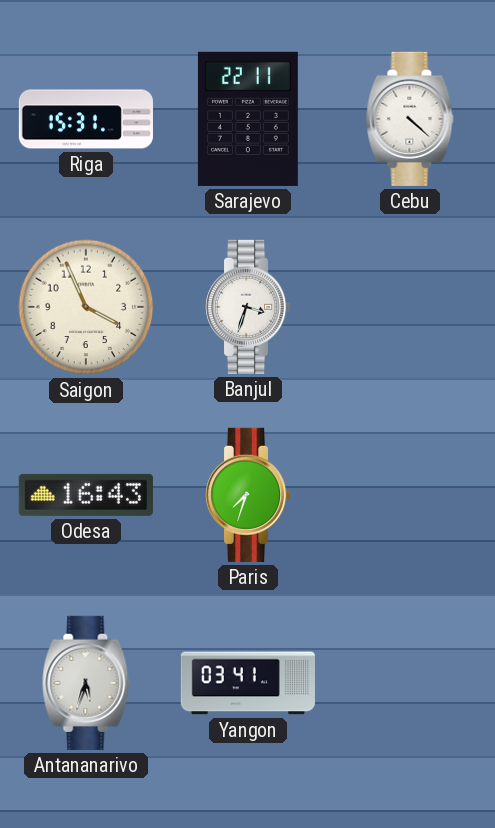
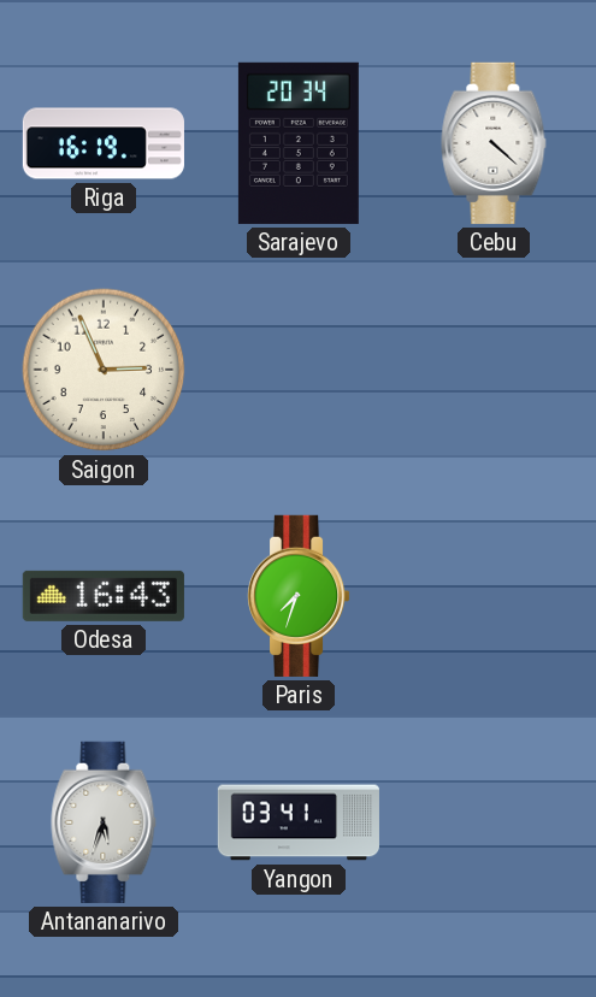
Riga: 15:31 -> 16:19
Sarajevo: 22:11 -> 20:34
Saigon: 3:56 -> 2:56
Banjul: 3:33 -> none
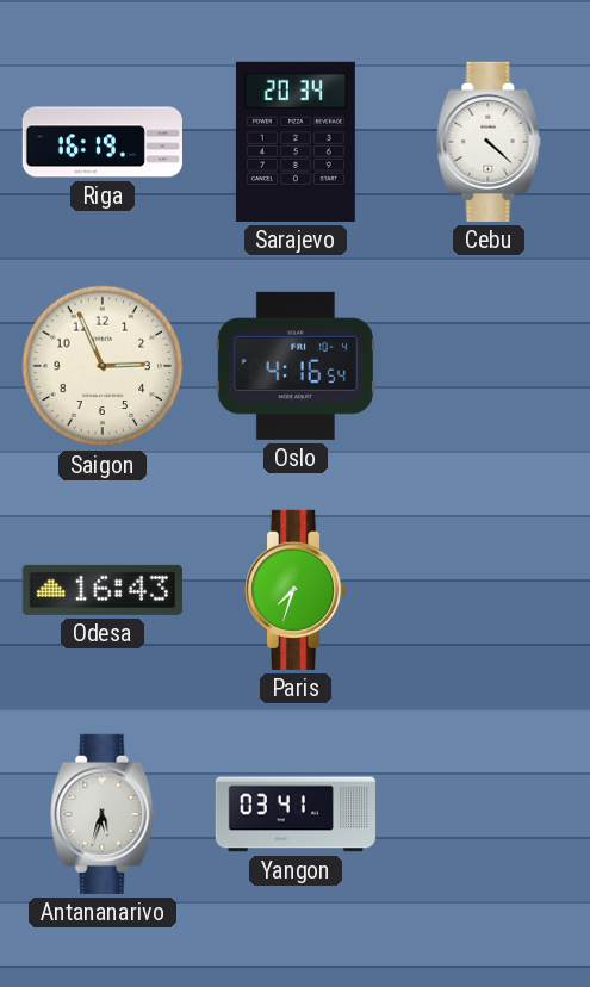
Oslo: none -> 4:16
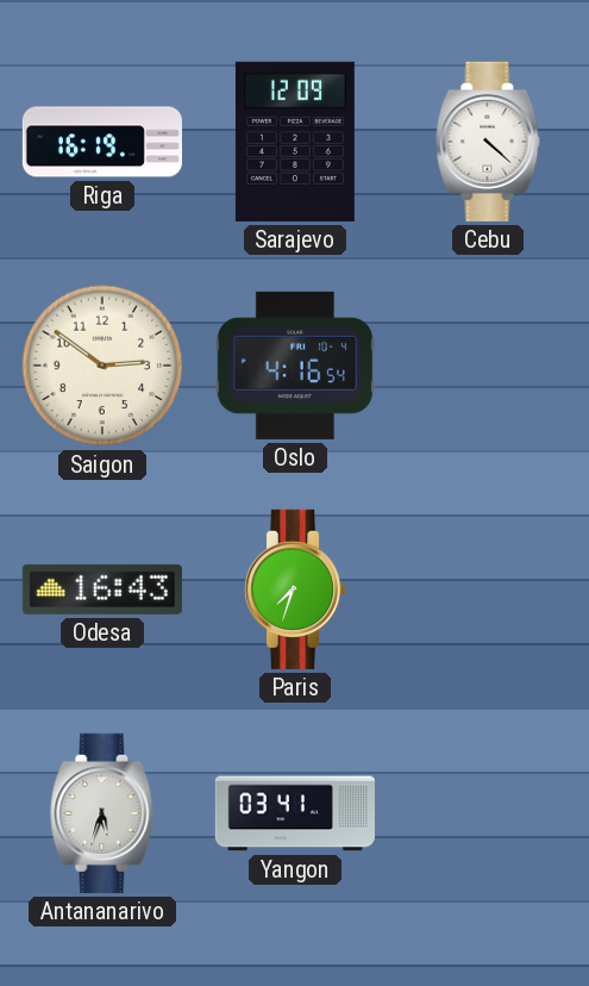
Sarajevo: 20:34 -> 12:09
Saigon: 2:56 -> 2:51
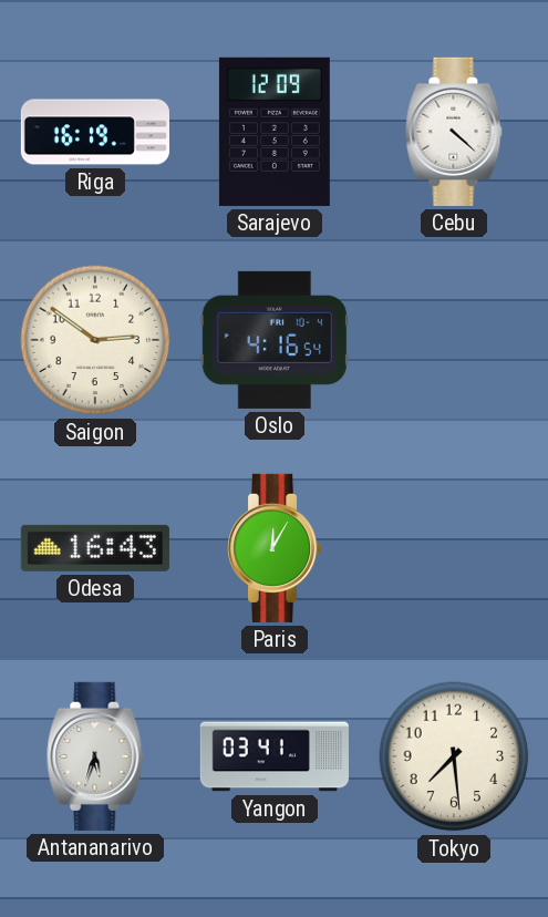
Paris: 7:33 -> 12:05
Tokyo: none -> 7:29
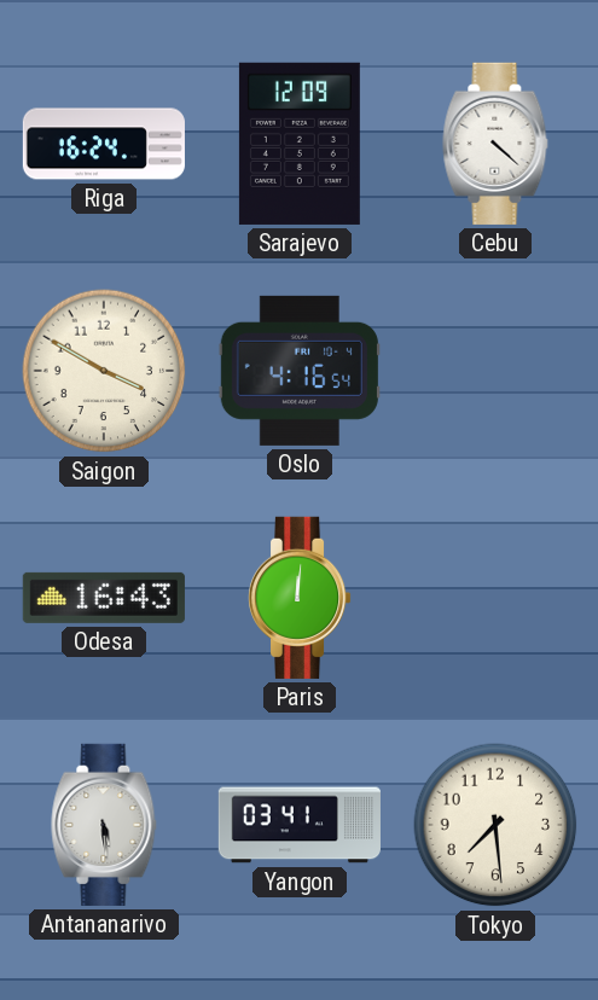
Riga: 16:19 -> 16:24
Saigon: 2:51 -> 3:50
Paris: 12:05 -> 12:01
Antananarivo: 5:33 -> 5:29
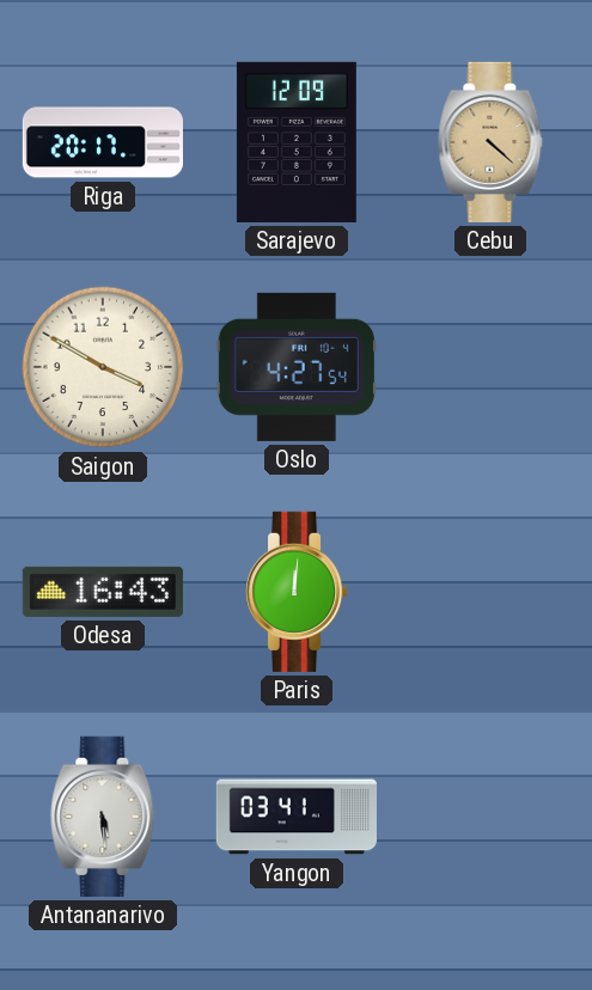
Riga: 16:24 -> 20:17
Cebu dial: white -> champagne
Oslo: 4:16 -> 4:27
Tokyo: 7:29 -> none
